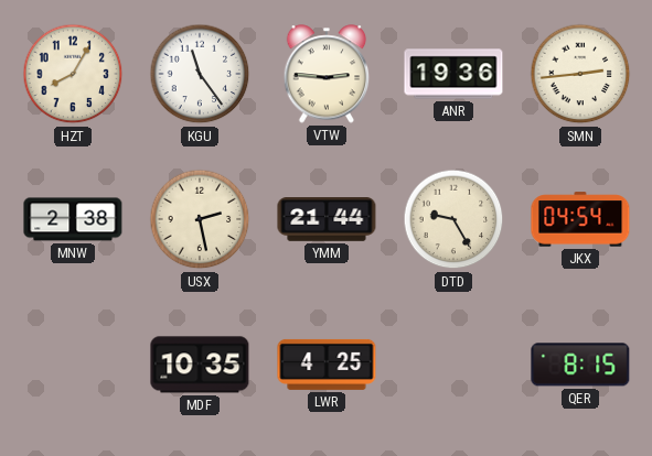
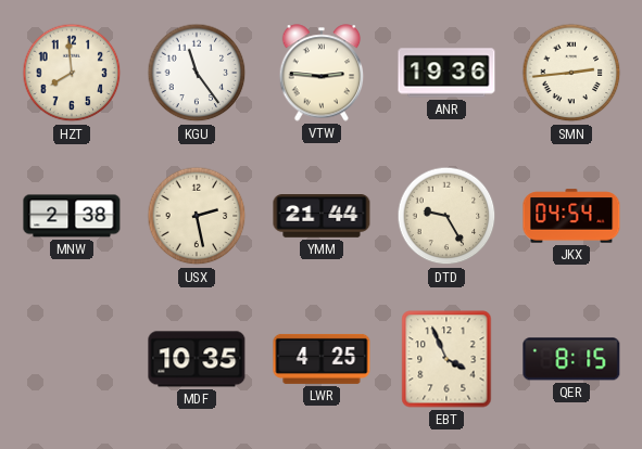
HZT: 8:05 -> 7:59
EBT: none -> 3:56
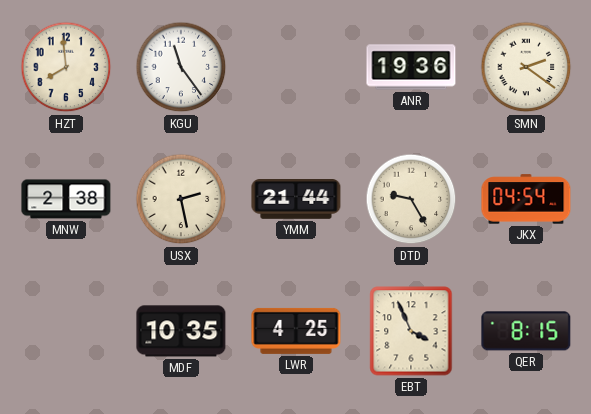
VTW: 2:46 -> none
SMN: 2:44 -> 2:21
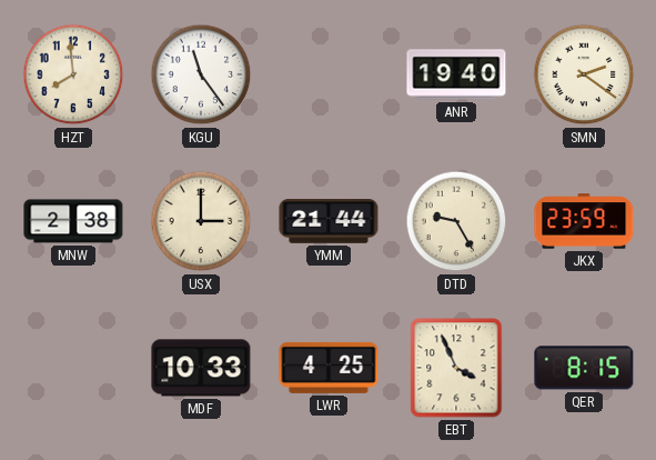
ANR: 19:36 -> 19:40
USX: 2:28 -> 3:00
JKX: 04:54 -> 23:59
MDF: 10:35 -> 10:33
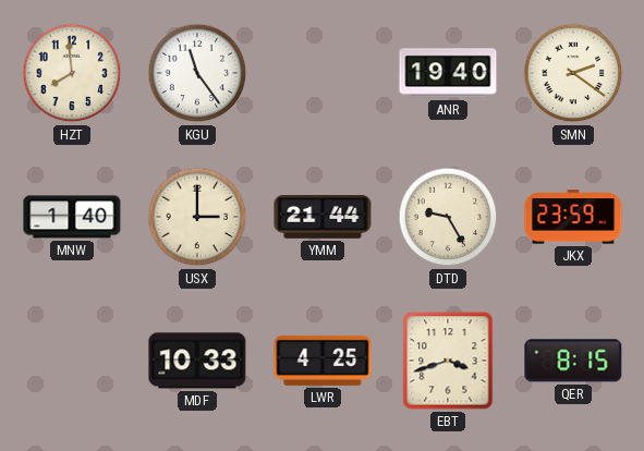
MNW: 2:38 -> 1:40
EBT: 3:56 -> 3:42
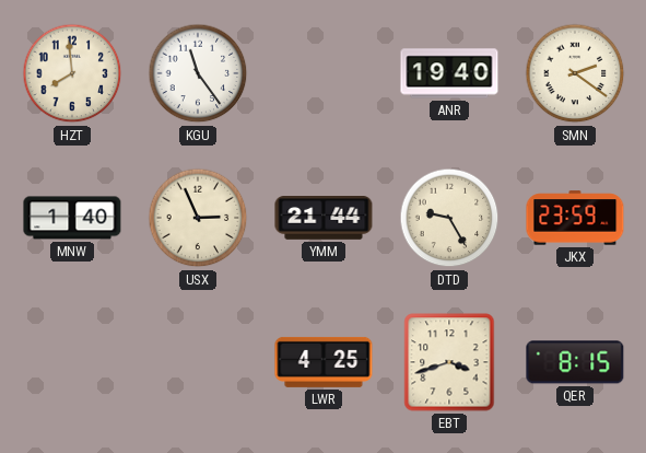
USX: 3:00 -> 2:56
MDF: 10:33 -> none
